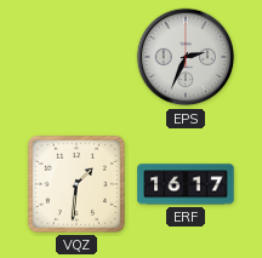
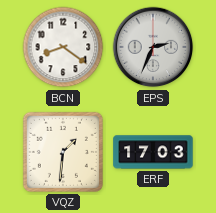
BCN: none -> 8:21
ERF: 16:17 -> 17:03
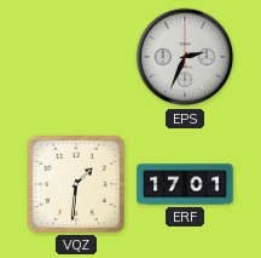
BCN: 8:21 -> none
ERF: 17:03 -> 17:01
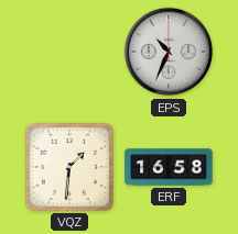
EPS: 2:34 -> 10:34
ERF: 17:01 -> 16:58
